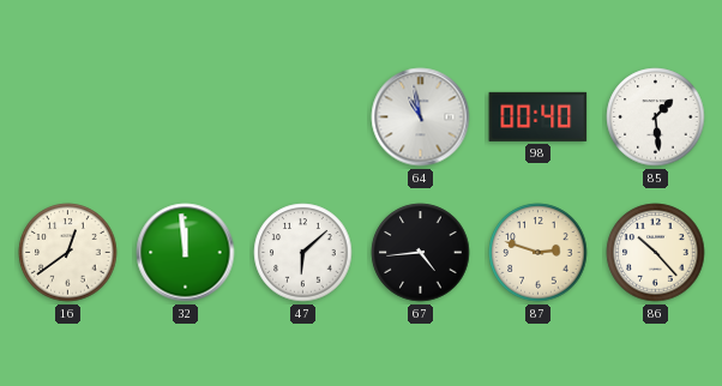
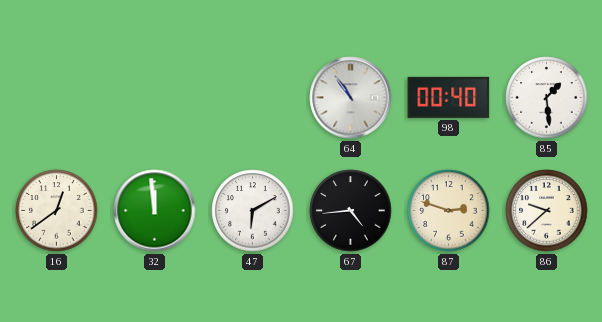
64: 10:58 -> 10:54
47: 6:08 -> 6:10
86: 10:23 -> 9:38
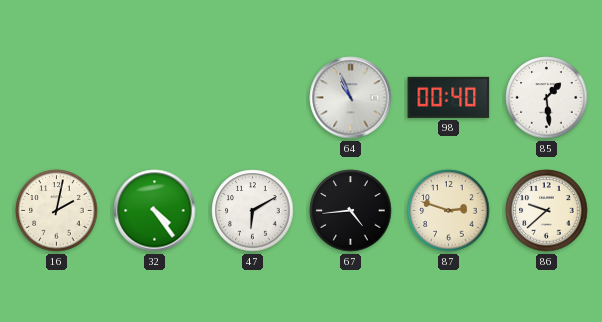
64: 10:54 -> 10:56
16: 12:39 -> 2:02
32: 11:59 -> 4:24
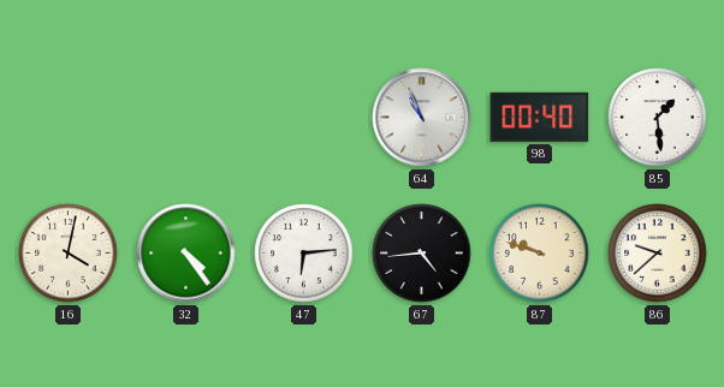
16: 2:02 -> 4:02
47: 6:10 -> 6:14
87: 2:48 -> 9:48
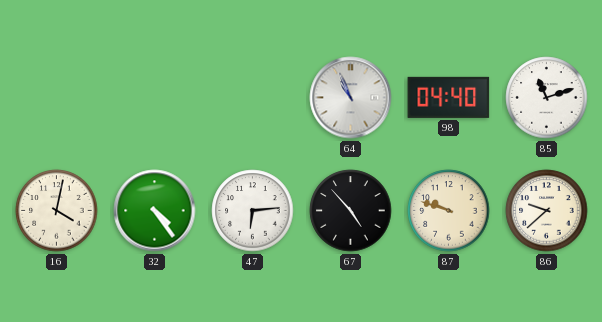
98: 00:40 -> 04:40
85: 1:29 -> 11:12
67: 4:44 -> 4:53
